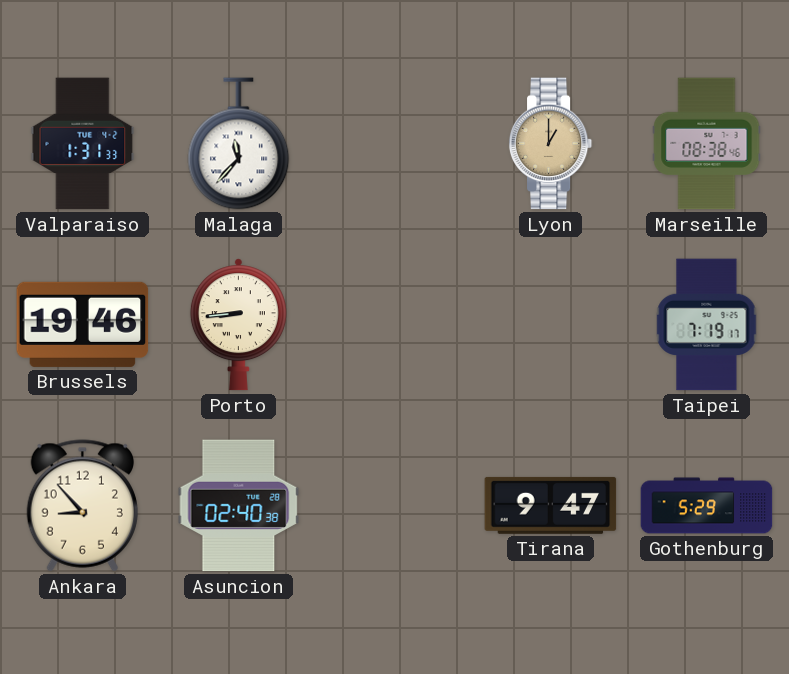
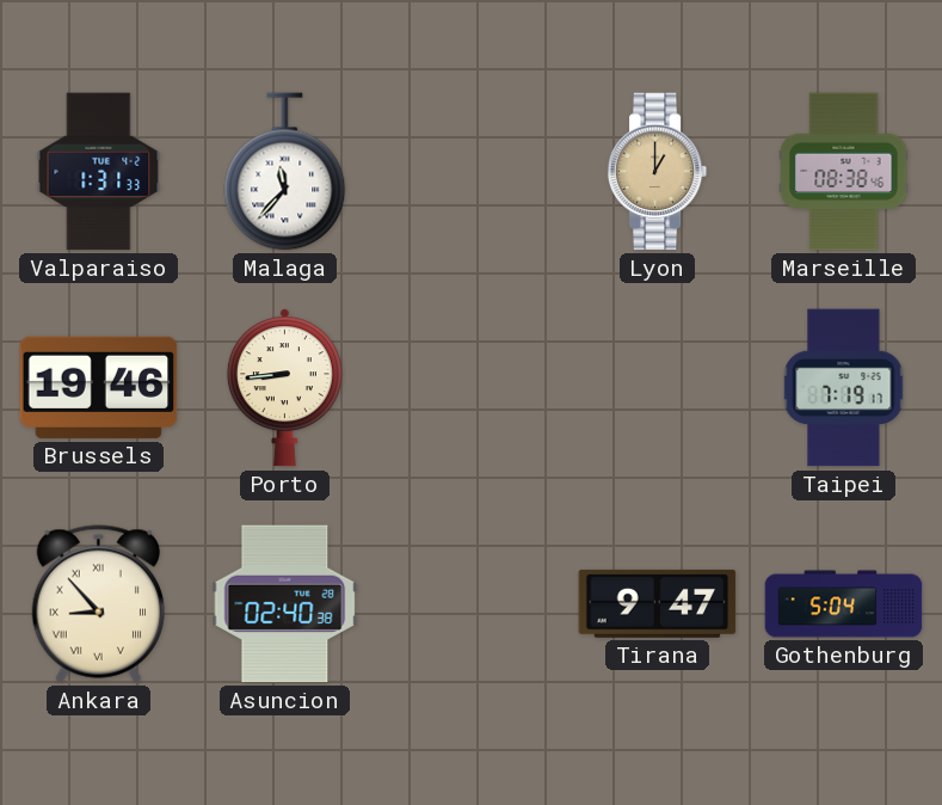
Ankara numerals: Arabic -> Roman
Gothenburg: 5:29 -> 5:04
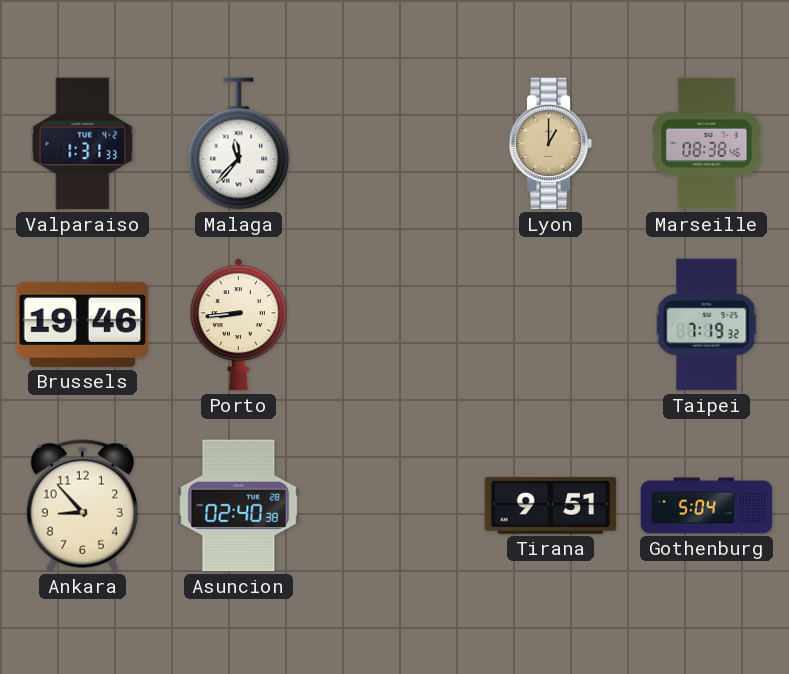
Taipei: 7:19:17 -> 7:19:32
Ankara numerals: Roman -> Arabic
Tirana: 9:47 -> 9:51
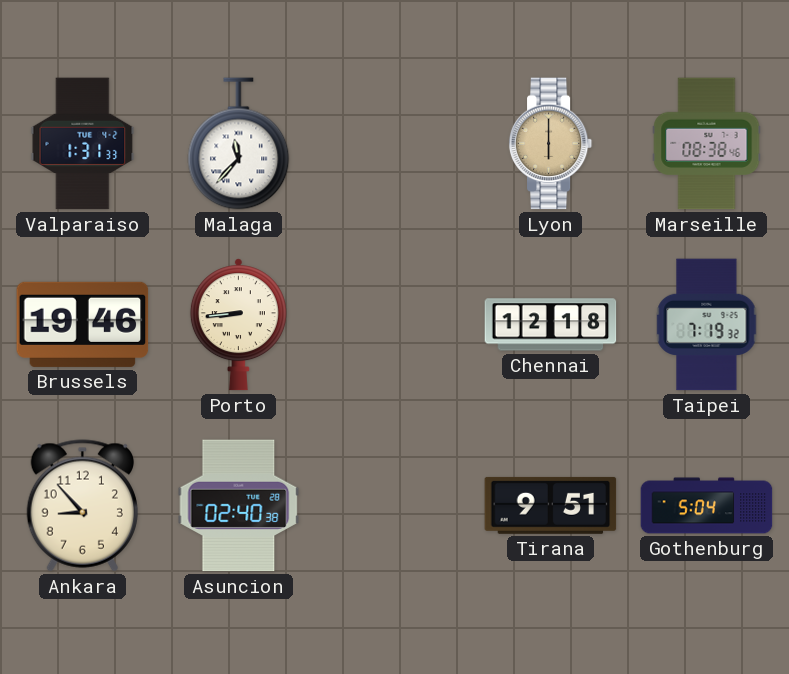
Lyon: 1:00 -> 6:00
Chennai: none -> 12:18
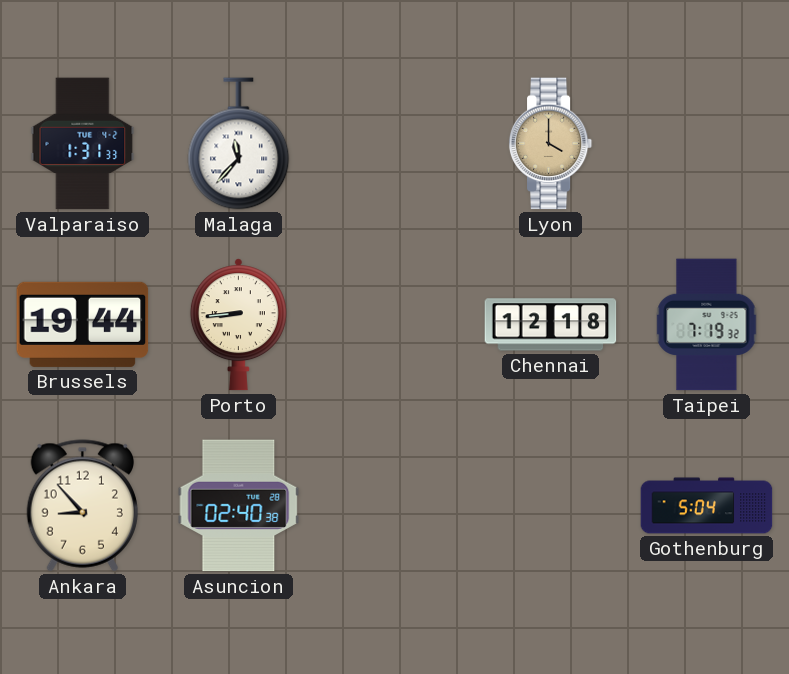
Lyon: 6:00 -> 4:00
Marseille: 08:38 -> none
Brussels: 19:46 -> 19:44
Tirana: 9:51 -> none
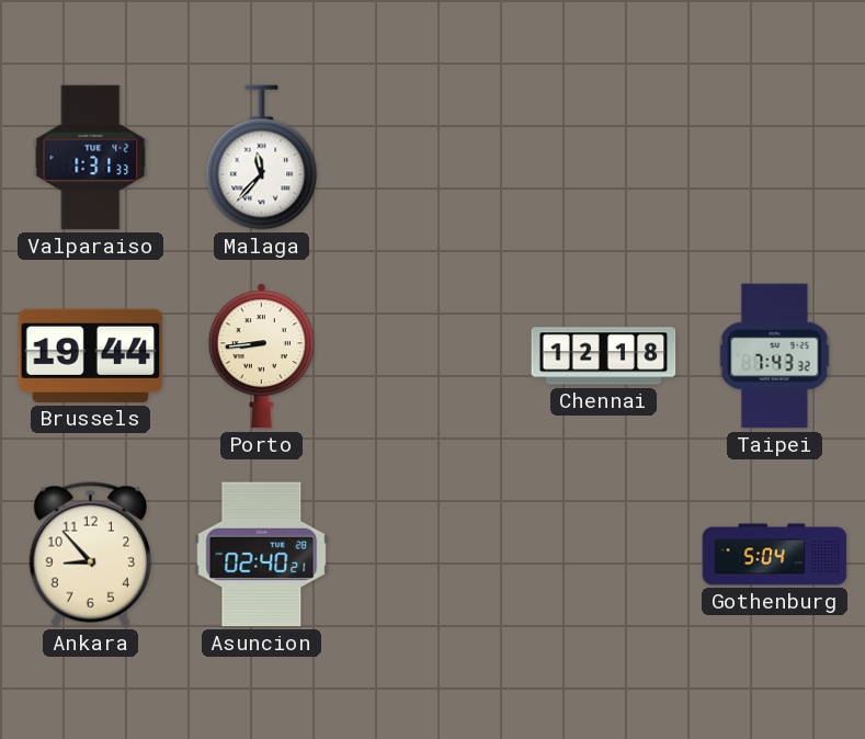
Lyon: 4:00 -> none
Taipei: 7:19 -> 7:43
Asuncion: 02:40:38 -> 02:40:21
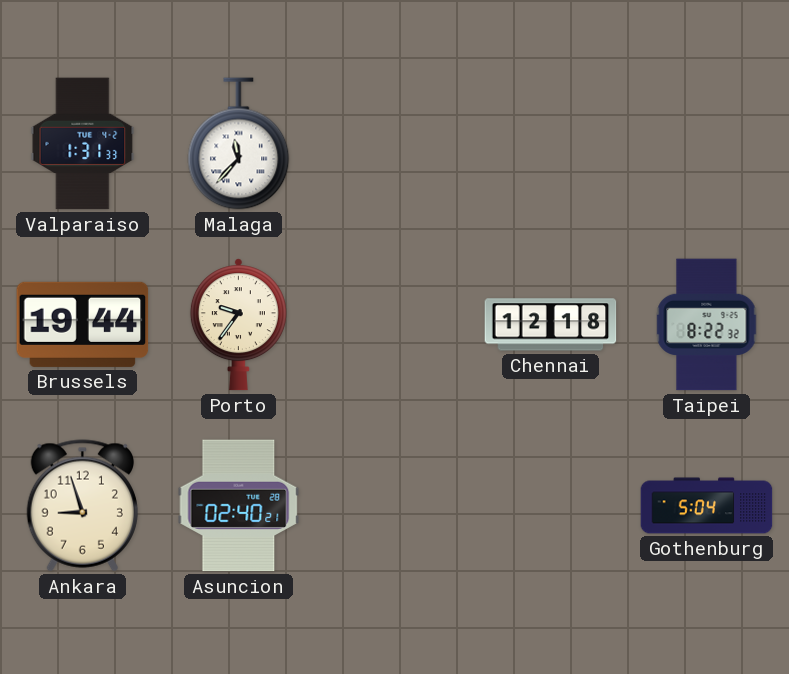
Porto: 8:44 -> 9:36
Taipei: 7:43 -> 8:22
Ankara: 8:53 -> 8:57
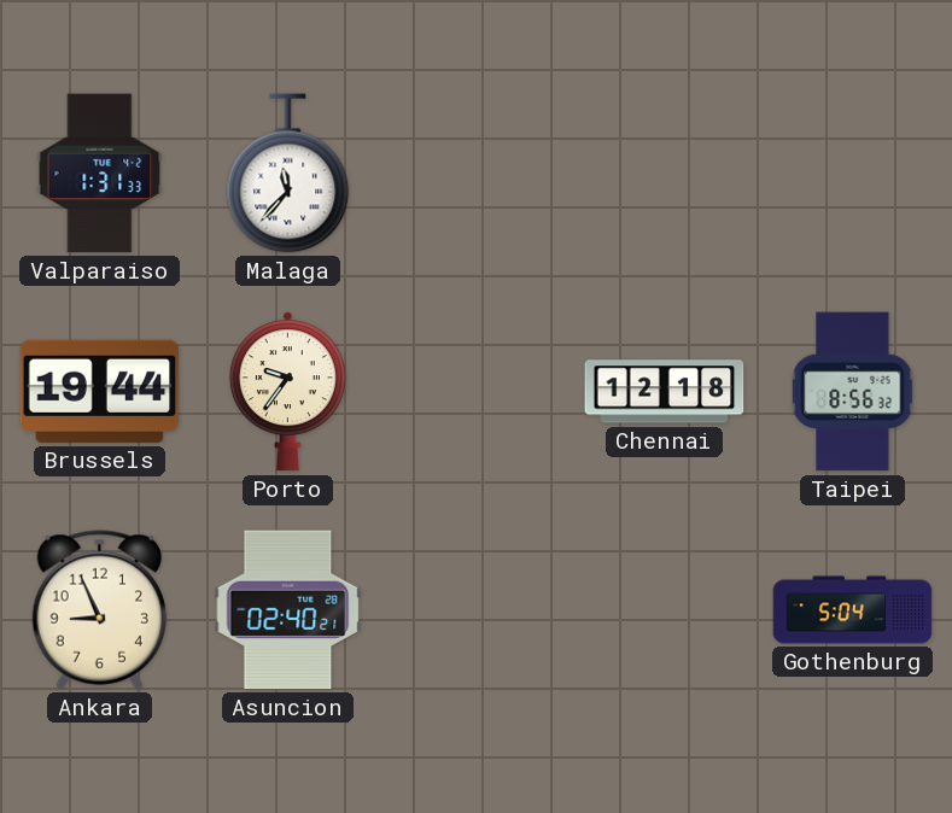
Taipei: 8:22 -> 8:56
Ankara: 8:57 -> 8:56
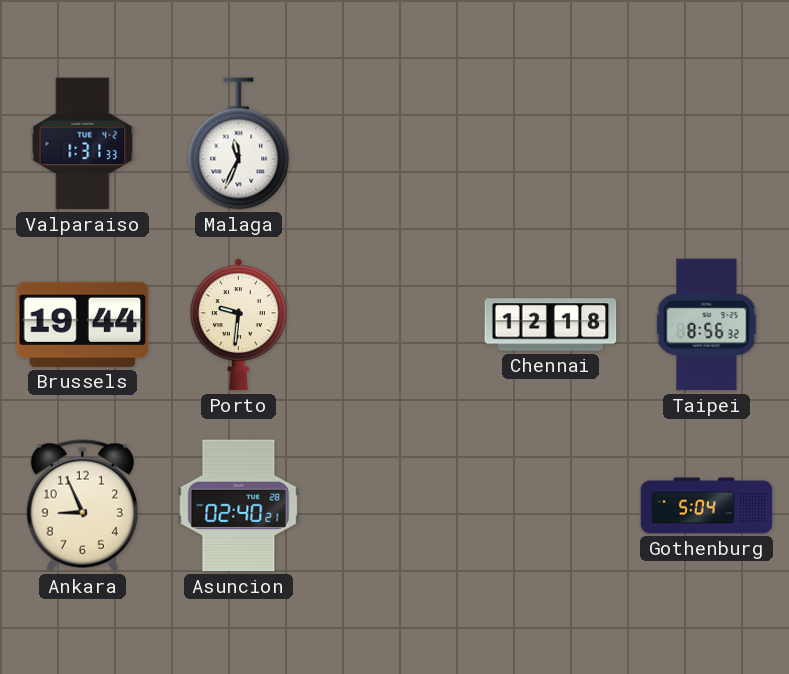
Malaga: 11:37 -> 11:34
Porto: 9:36 -> 9:31
